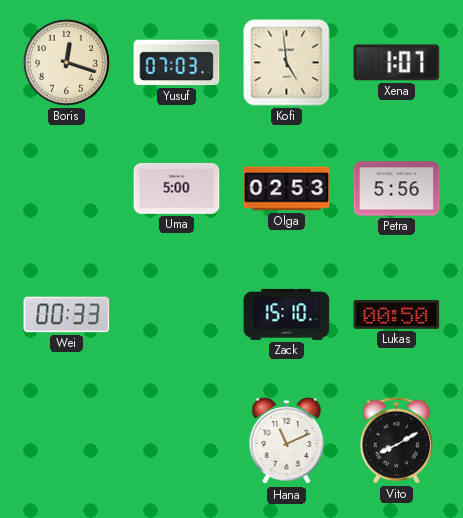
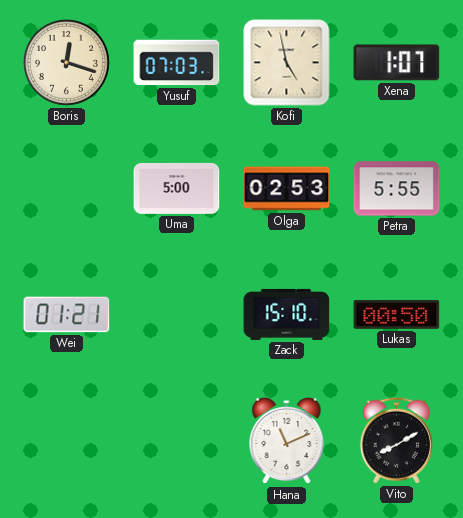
Kofi: 4:59 -> 4:58
Petra: 5:56 -> 5:55
Wei: 00:33 -> 01:21
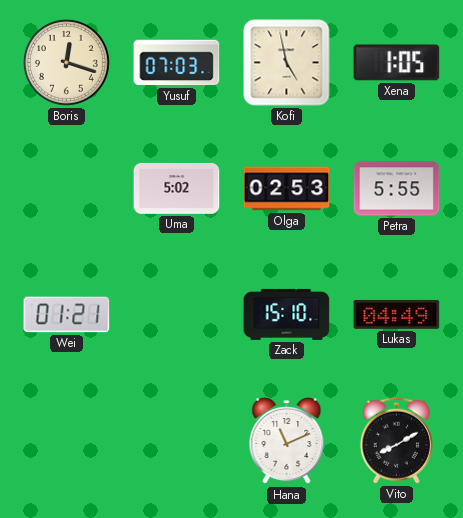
Xena: 1:07 -> 1:05
Uma: 5:00 -> 5:02
Lukas: 00:50 -> 04:49
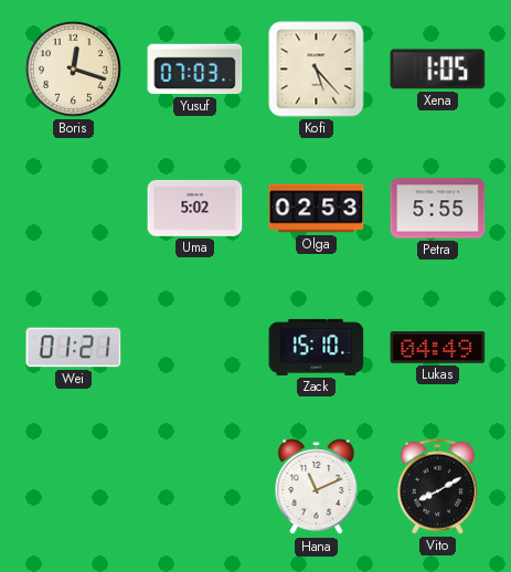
Kofi: 4:58 -> 5:23
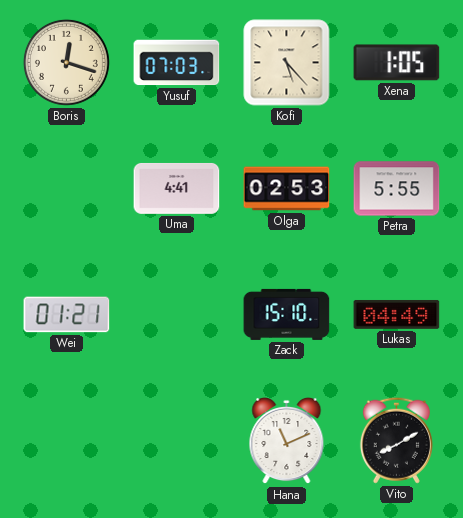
Uma: 5:02 -> 4:41
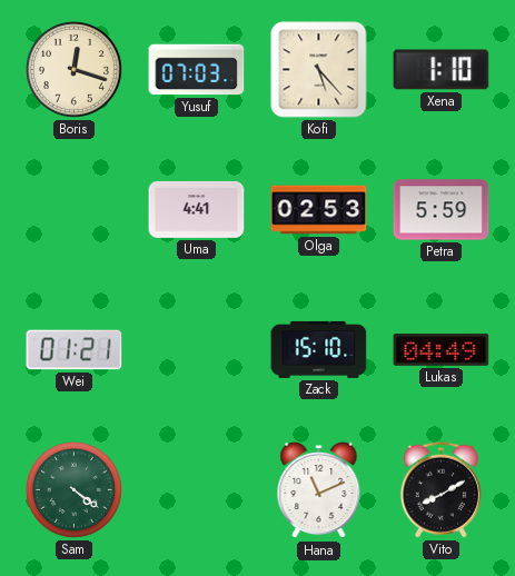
Xena: 1:05 -> 1:10
Petra: 5:55 -> 5:59
Sam: none -> 4:21
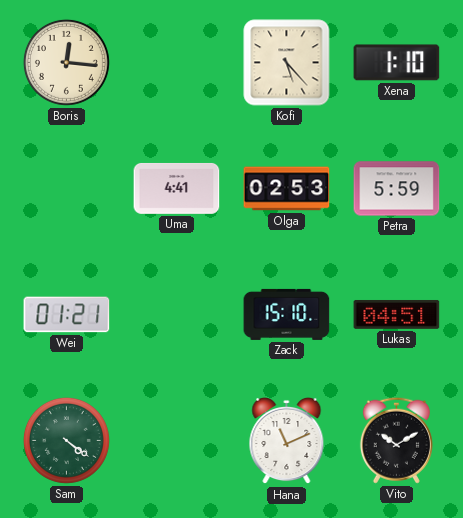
Boris: 12:18 -> 12:16
Yusuf: 07:03 -> none
Lukas: 04:49 -> 04:51
Vito: 8:10 -> 10:10
